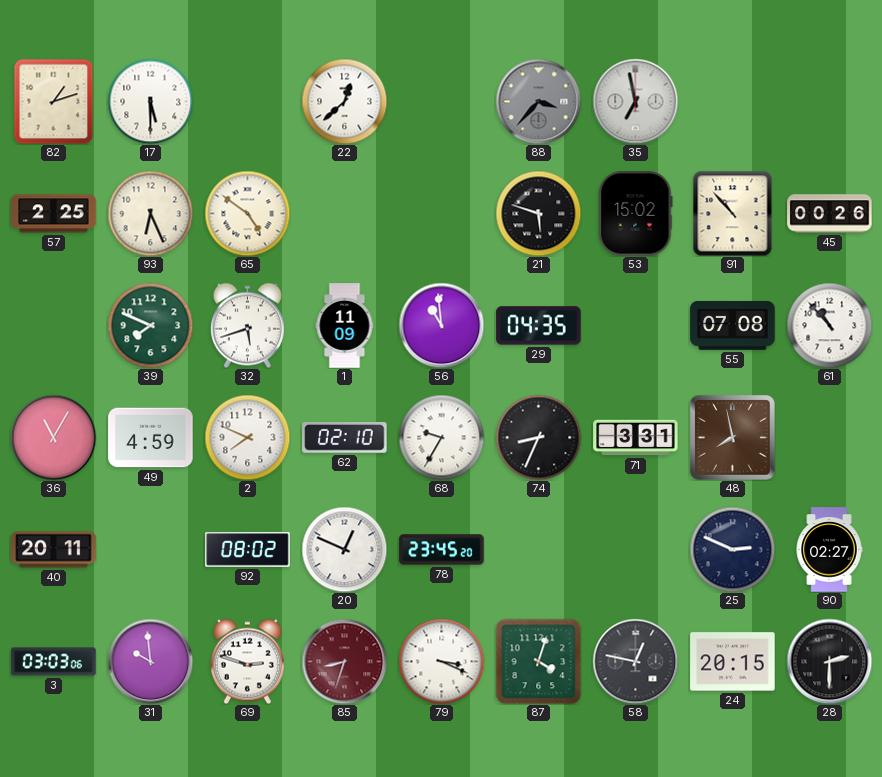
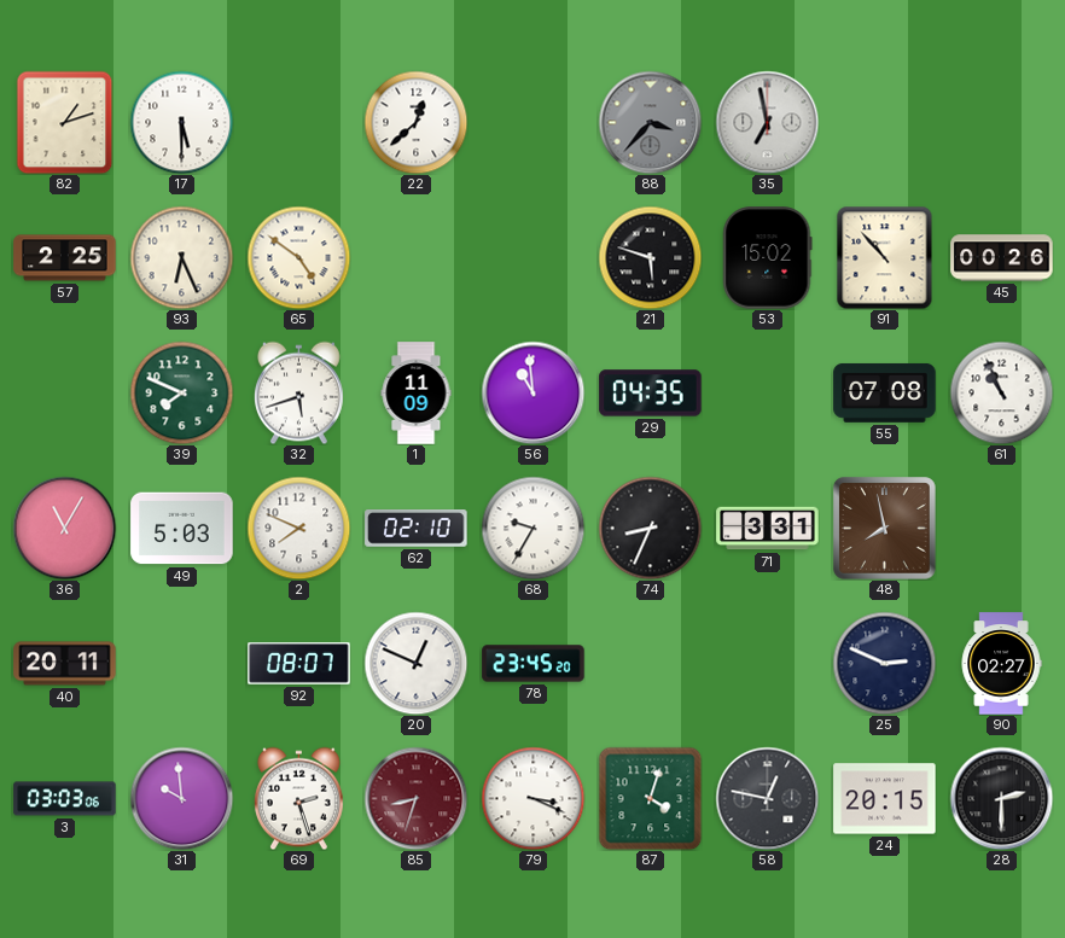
61: 10:53 -> 10:56
49: 4:59 -> 5:03
92: 08:02 -> 08:07
69: 2:48 -> 2:27
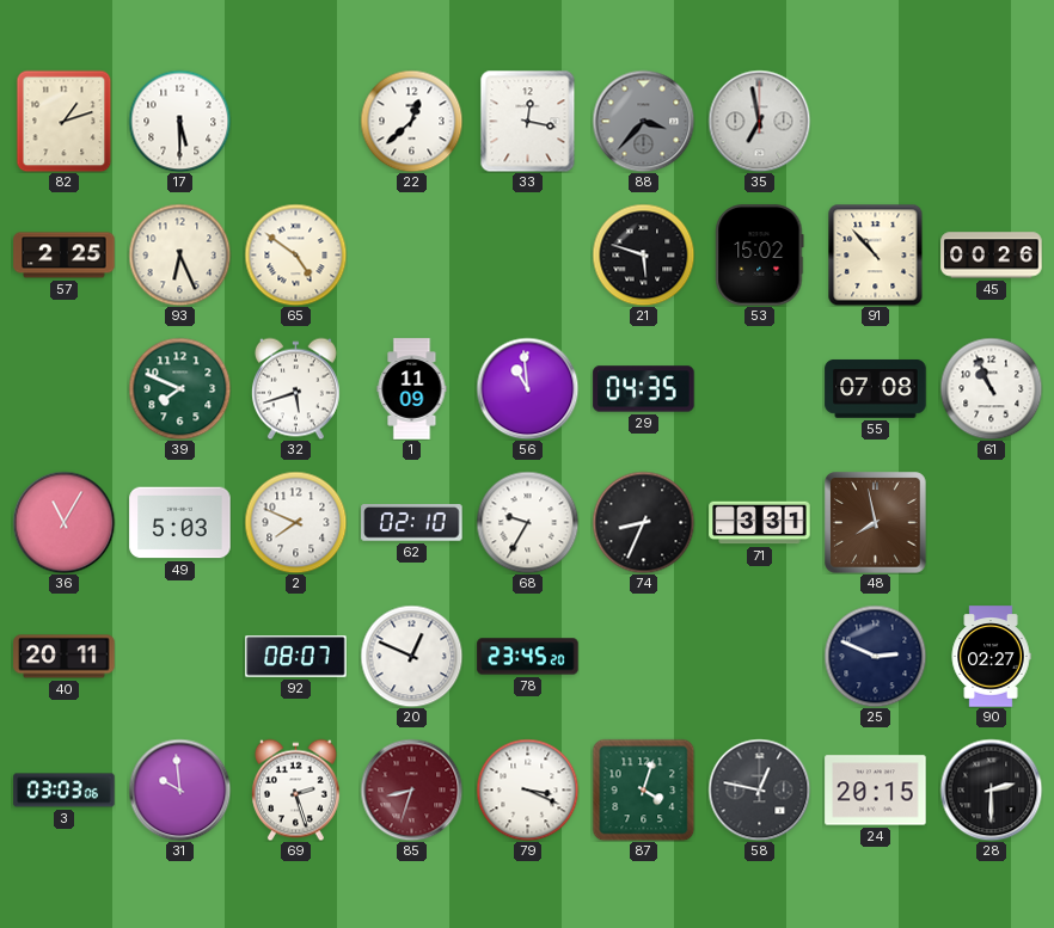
33: none -> 12:17
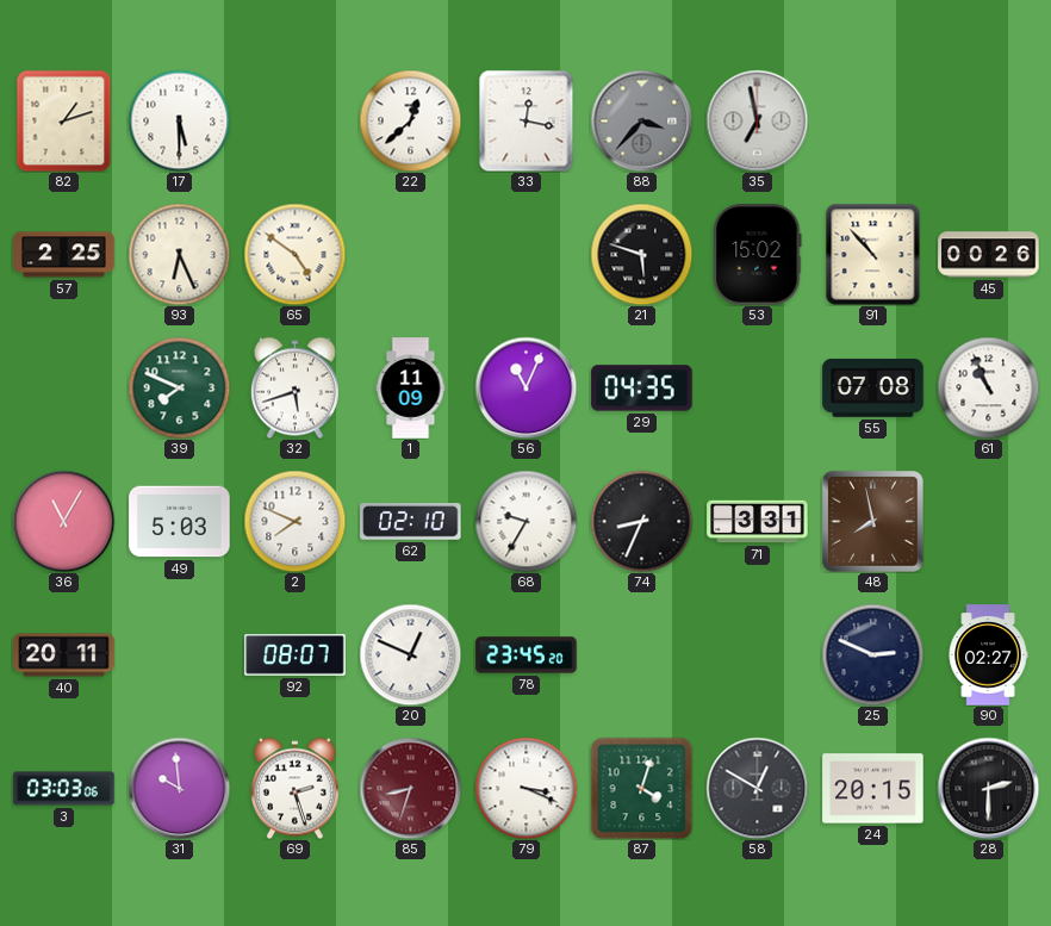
56: 10:59 -> 11:04
58: 12:47 -> 12:50
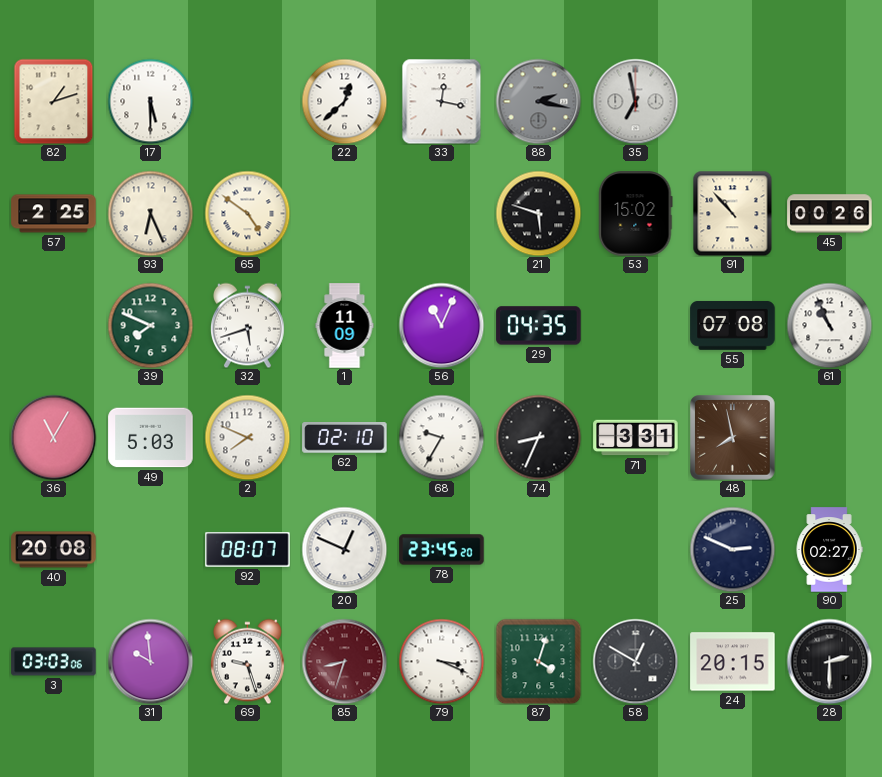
88: 3:37 -> 2:17
40: 20:11 -> 20:08
69: 2:27 -> 9:27
